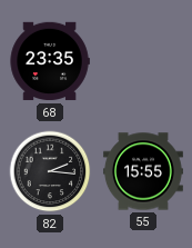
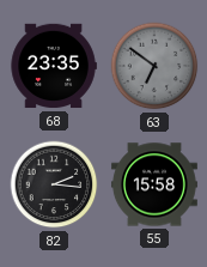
63: none -> 6:51
55: 15:55 -> 15:58
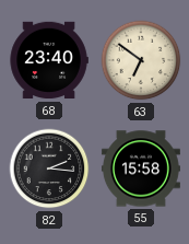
68: 23:35 -> 23:40
63 dial: grey -> cream
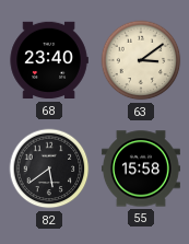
63: 6:51 -> 3:09
82: 2:16 -> 5:39
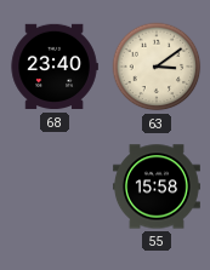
82: 5:39 -> none
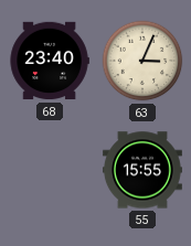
63: 3:09 -> 3:04
55: 15:58 -> 15:55
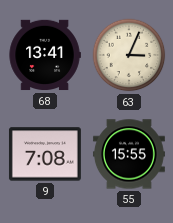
68: 23:40 -> 13:41
9: none -> 7:08
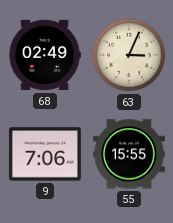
68: 13:41 -> 02:49
9: 7:08 -> 7:06
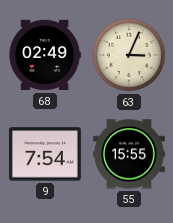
9: 7:06 -> 7:54
